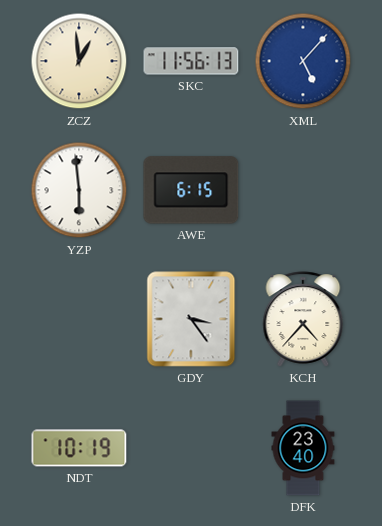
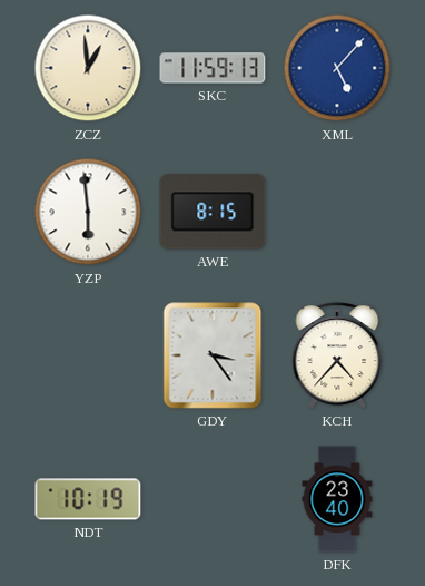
SKC: 11:56 -> 11:59
AWE: 6:15 -> 8:15
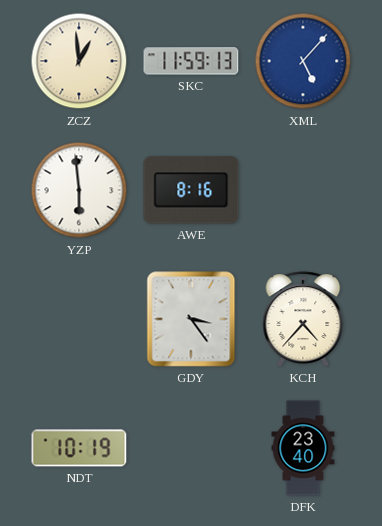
AWE: 8:15 -> 8:16
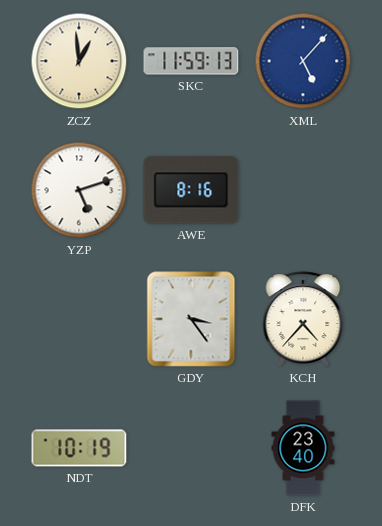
YZP: 5:59 -> 5:12
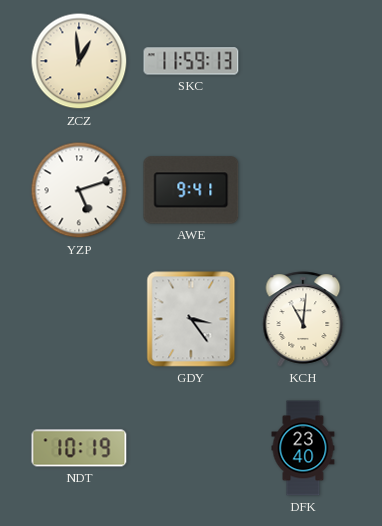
XML: 5:07 -> none
AWE: 8:16 -> 9:41
KCH: 4:37 -> 11:01
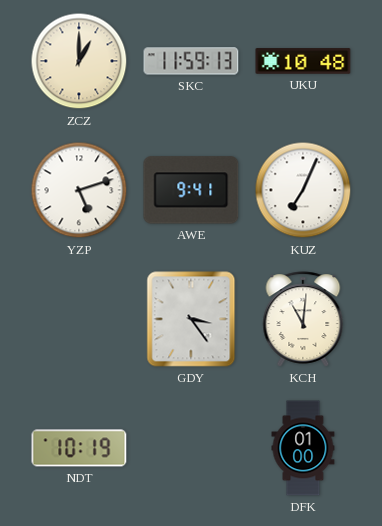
ZCZ: 12:59 -> 1:00
UKU: none -> 10:48
KUZ: none -> 7:04
DFK: 23:40 -> 01:00
